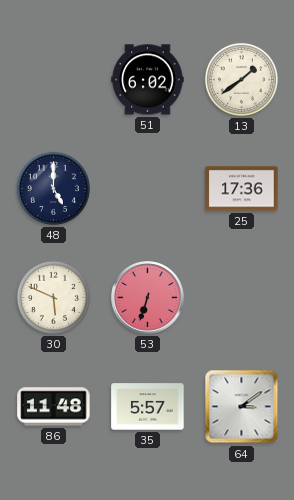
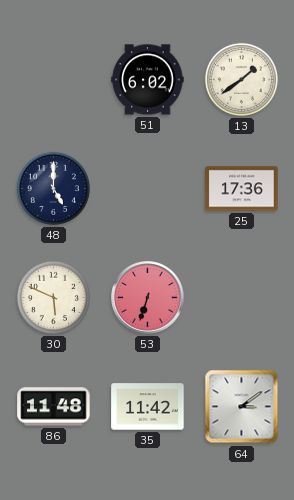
35: 5:57 -> 11:42
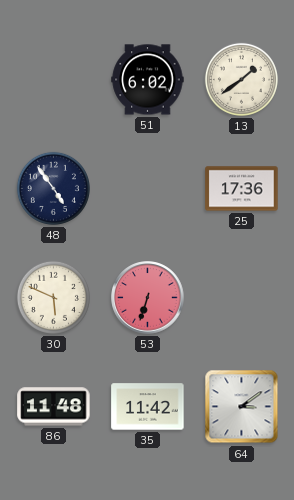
48: 5:00 -> 4:54
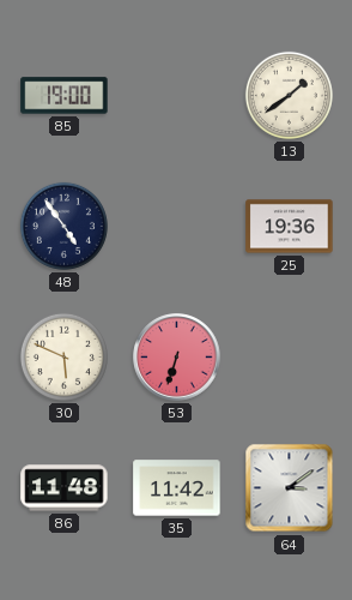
85: none -> 19:00
51: 6:02 -> none
25: 17:36 -> 19:36
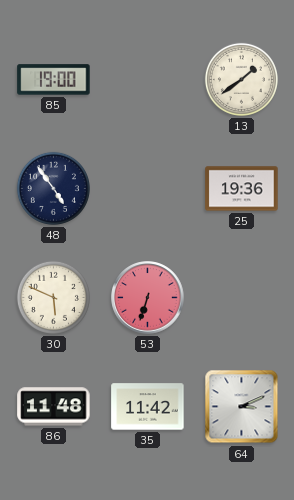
64: 3:09 -> 3:11
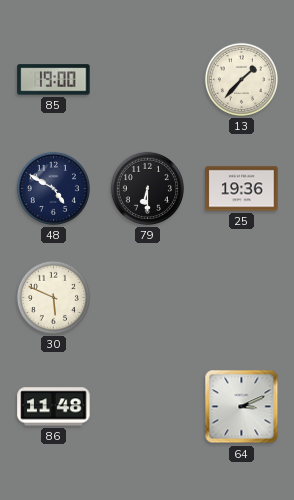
13: 1:39 -> 1:37
48: 4:54 -> 4:50
79: none -> 6:30
53: 6:33 -> none
35: 11:42 -> none
